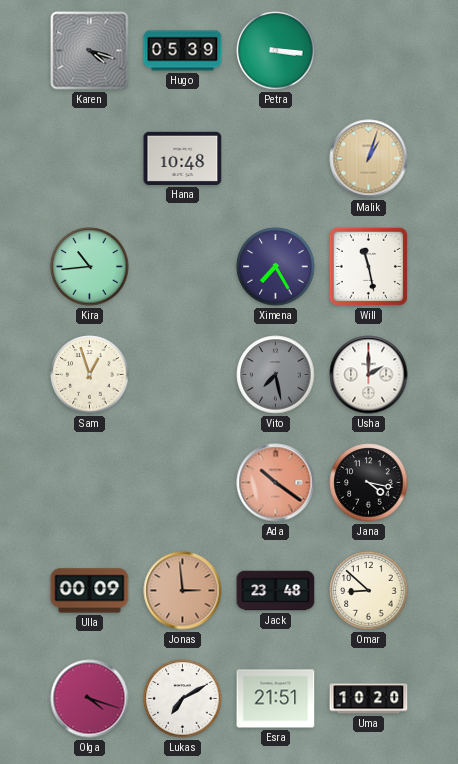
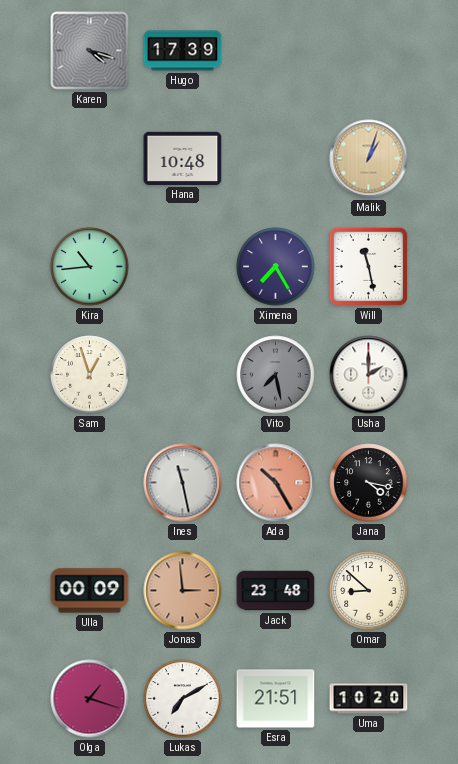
Hugo: 05:39 -> 17:39
Petra: 3:16 -> none
Ines: none -> 11:28
Ada: 10:21 -> 10:25
Olga: 4:18 -> 1:18
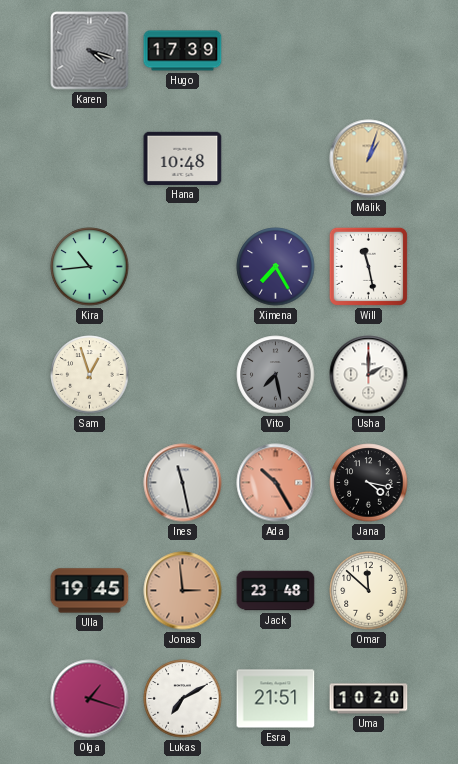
Ulla: 00:09 -> 19:45
Omar: 8:52 -> 11:52
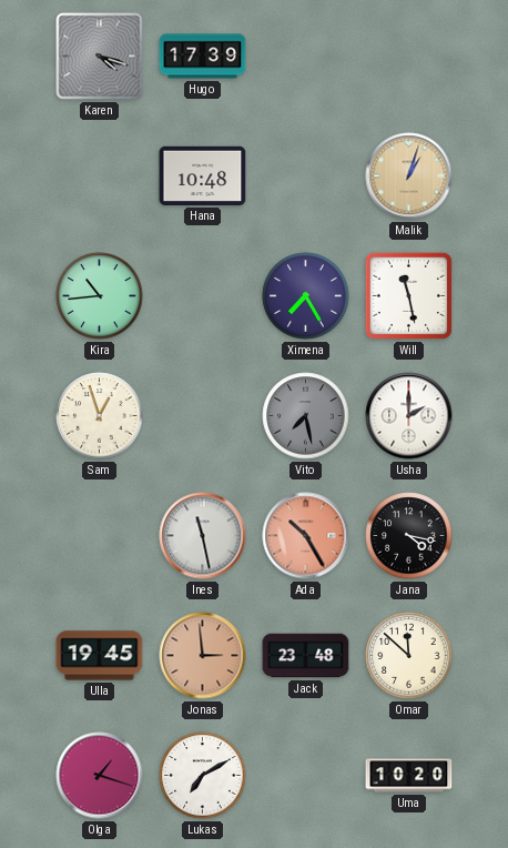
Esra: 21:51 -> none
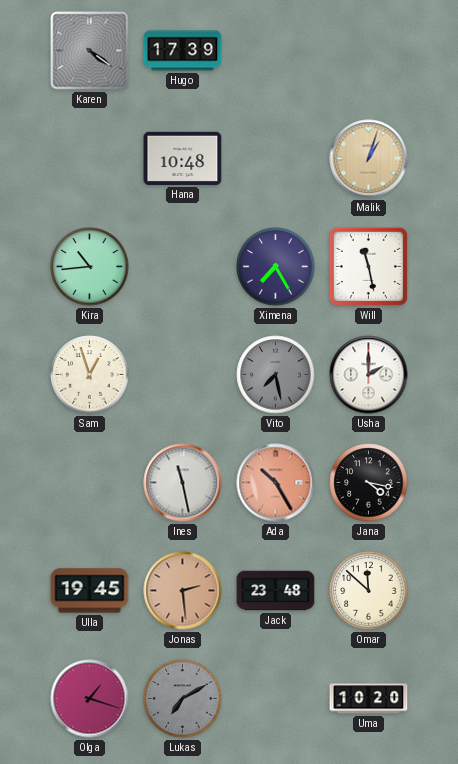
Karen: 4:18 -> 4:21
Jonas: 2:59 -> 2:29
Lukas dial: white -> grey
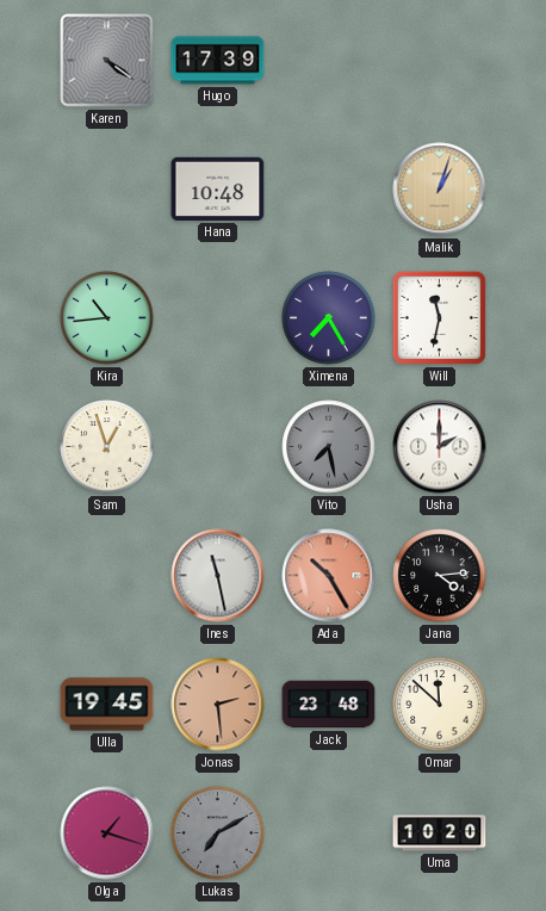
Will: 11:28 -> 11:32
Jana: 4:17 -> 4:14
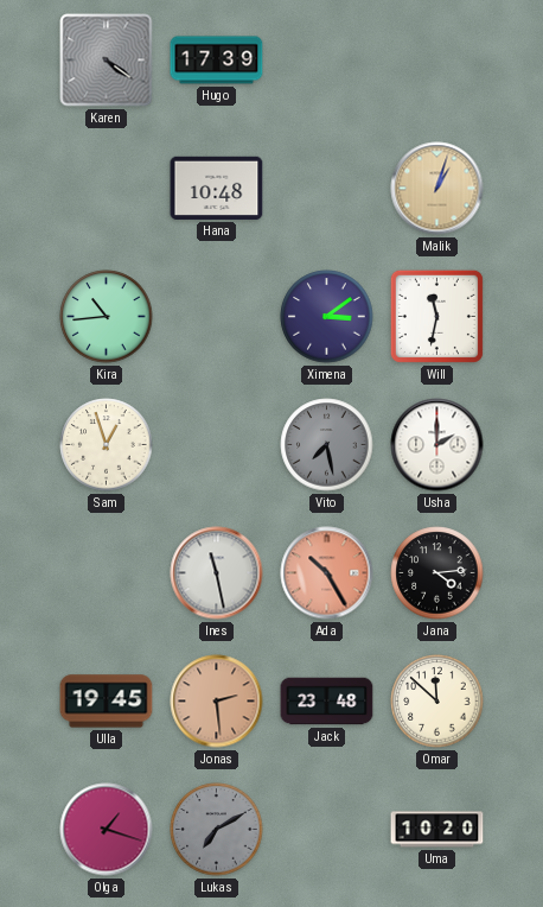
Ximena: 7:25 -> 3:09
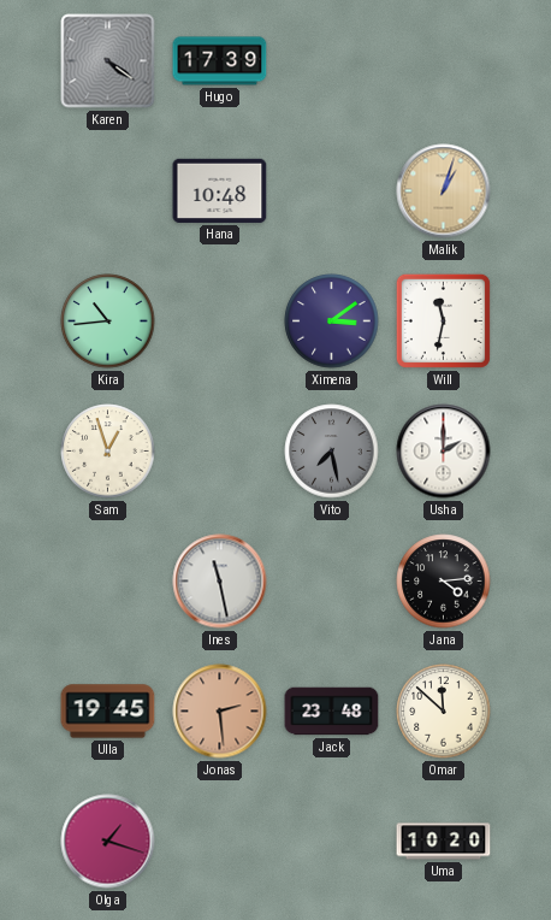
Ada: 10:25 -> none
Lukas: 7:10 -> none
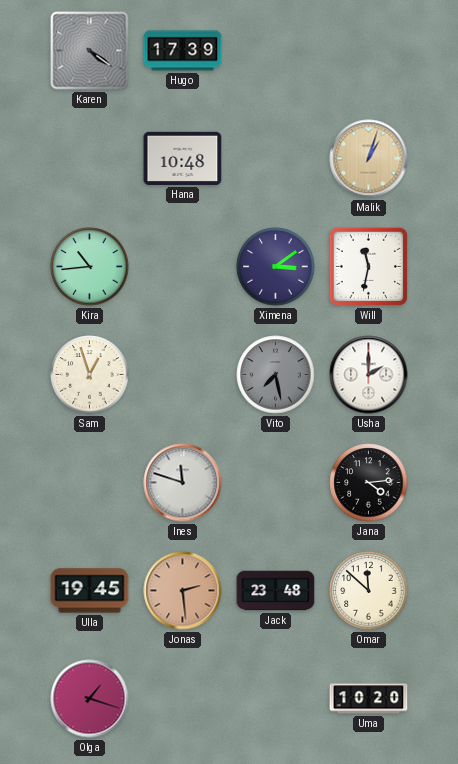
Ines: 11:28 -> 11:48
